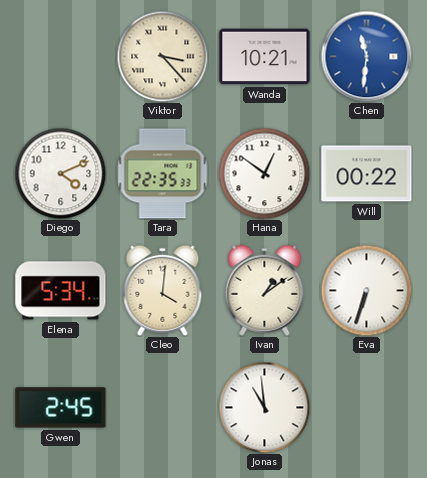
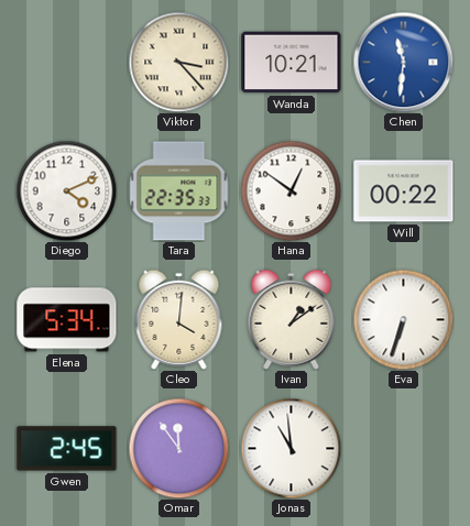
Omar: none -> 11:54
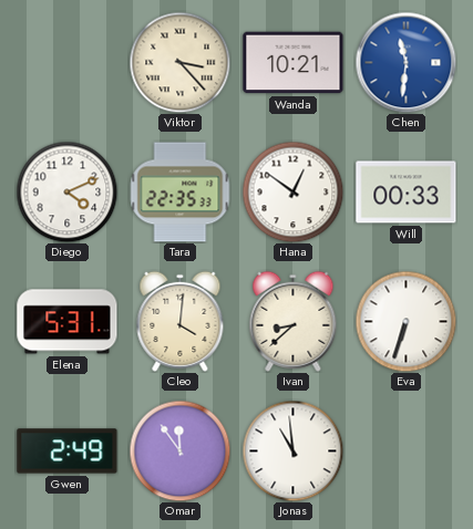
Will: 00:22 -> 00:33
Elena: 5:34 -> 5:31
Ivan: 1:09 -> 8:38
Gwen: 2:45 -> 2:49
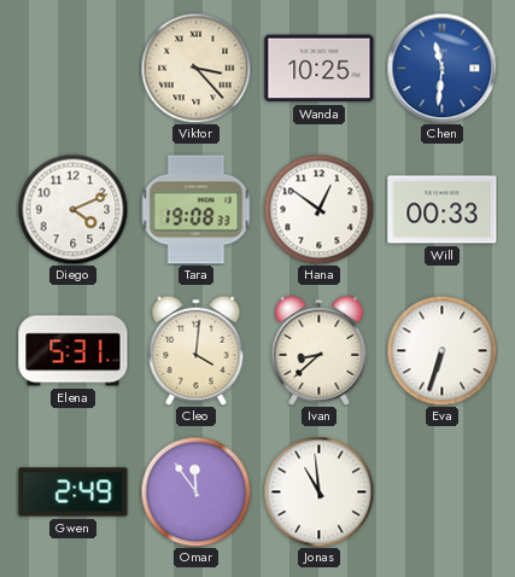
Wanda: 10:21 -> 10:25
Tara: 22:35 -> 19:08
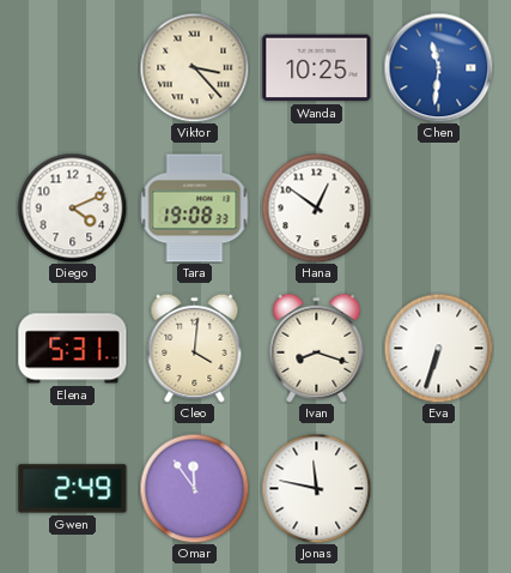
Will: 00:33 -> none
Ivan: 8:38 -> 8:18
Jonas: 10:59 -> 11:47
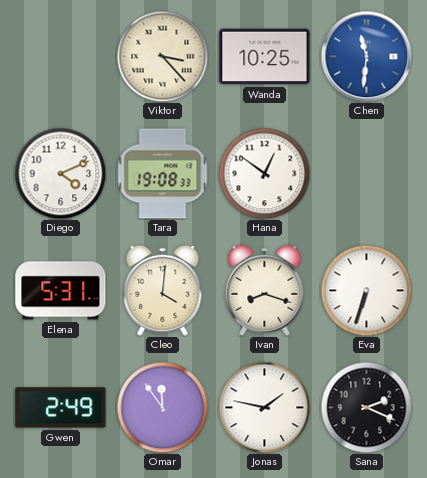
Jonas: 11:47 -> 1:47
Sana: none -> 2:19
